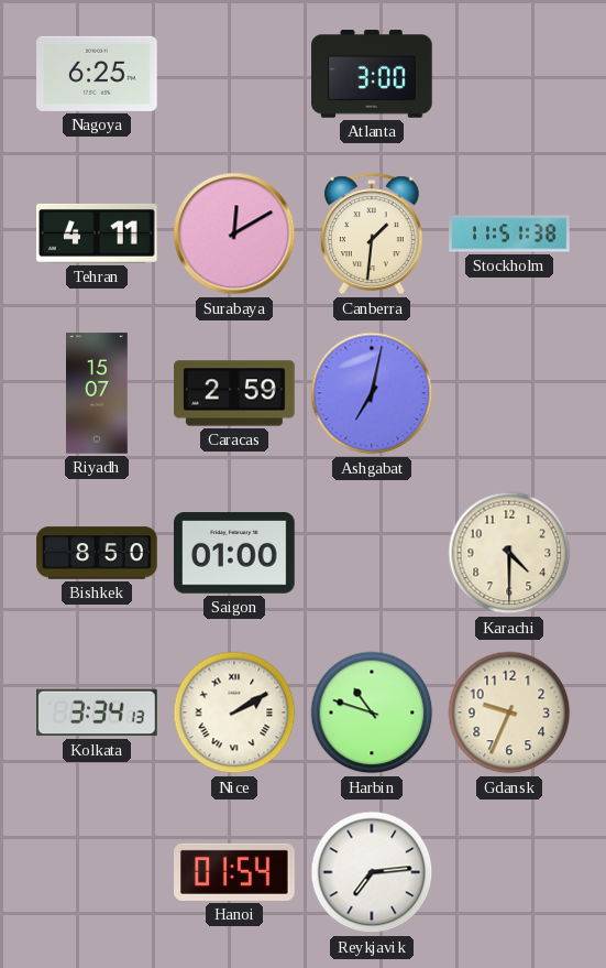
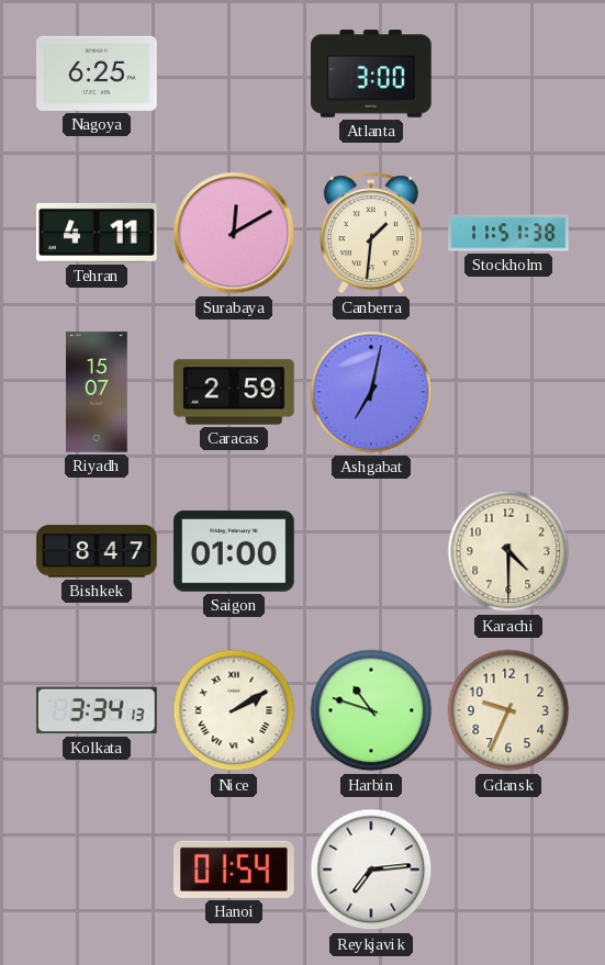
Bishkek: 8:50 -> 8:47
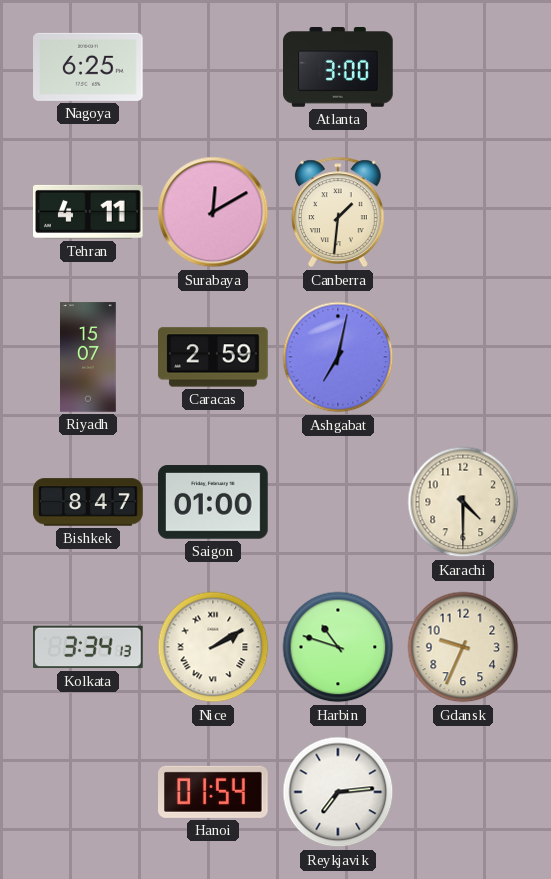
Stockholm: 11:51 -> none
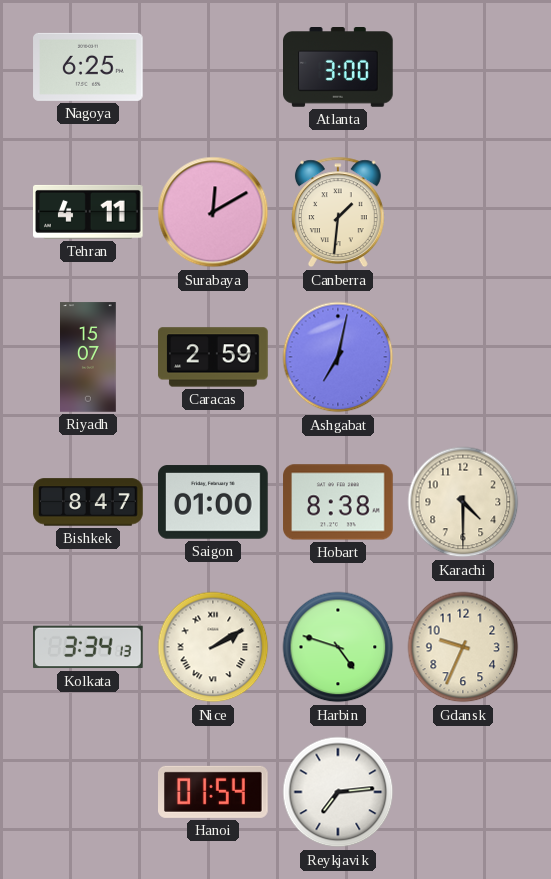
Hobart: none -> 8:38
Harbin: 10:48 -> 4:48
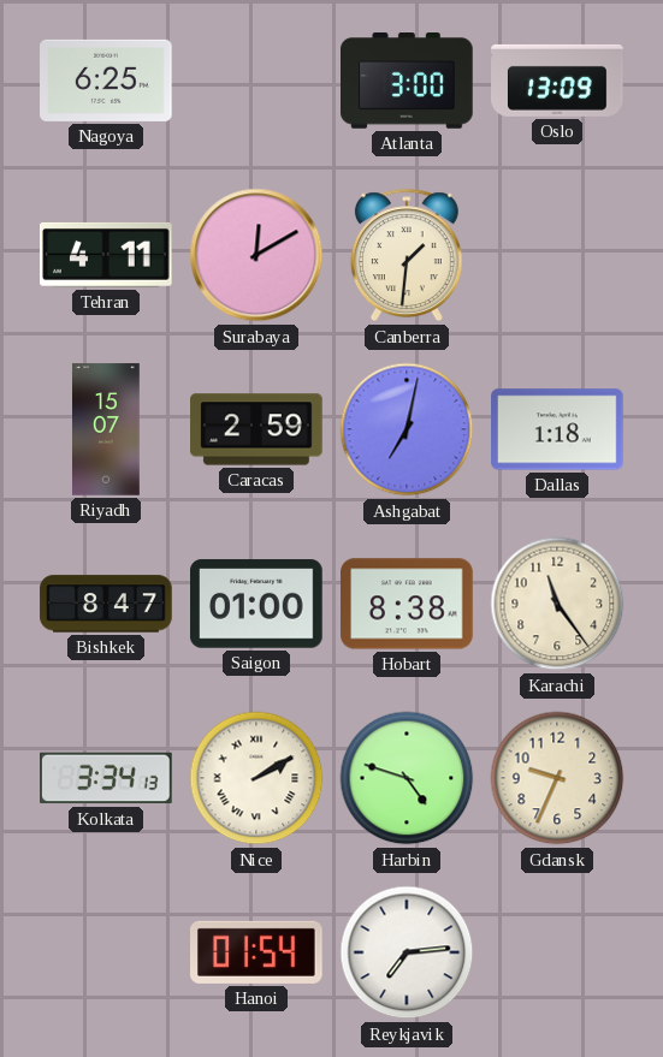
Oslo: none -> 13:09
Dallas: none -> 1:18
Karachi: 4:30 -> 11:24
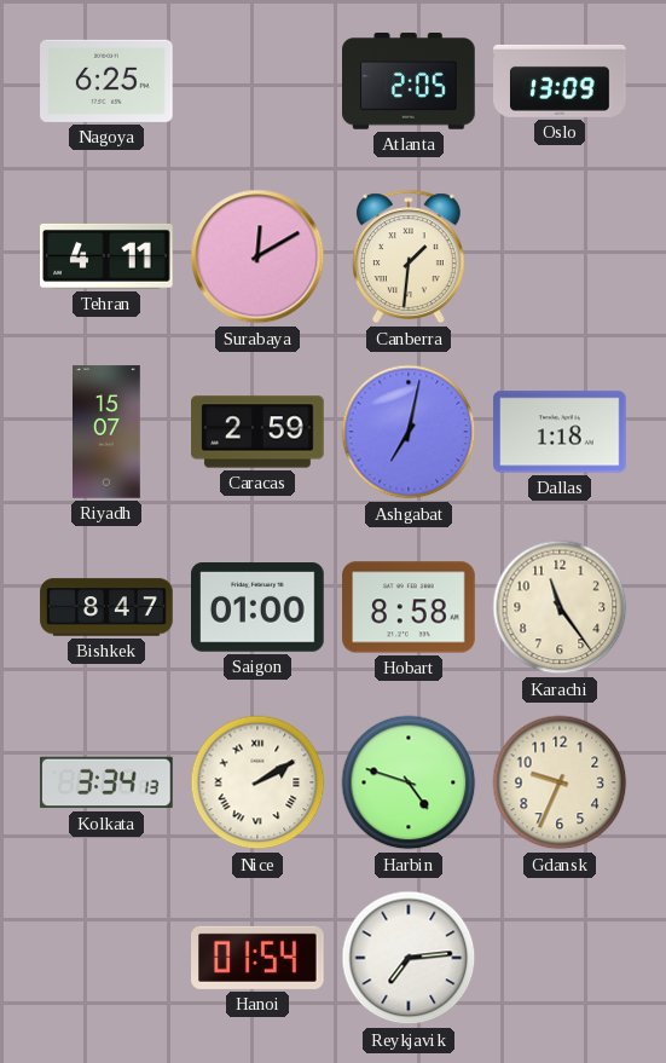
Atlanta: 3:00 -> 2:05
Hobart: 8:38 -> 8:58
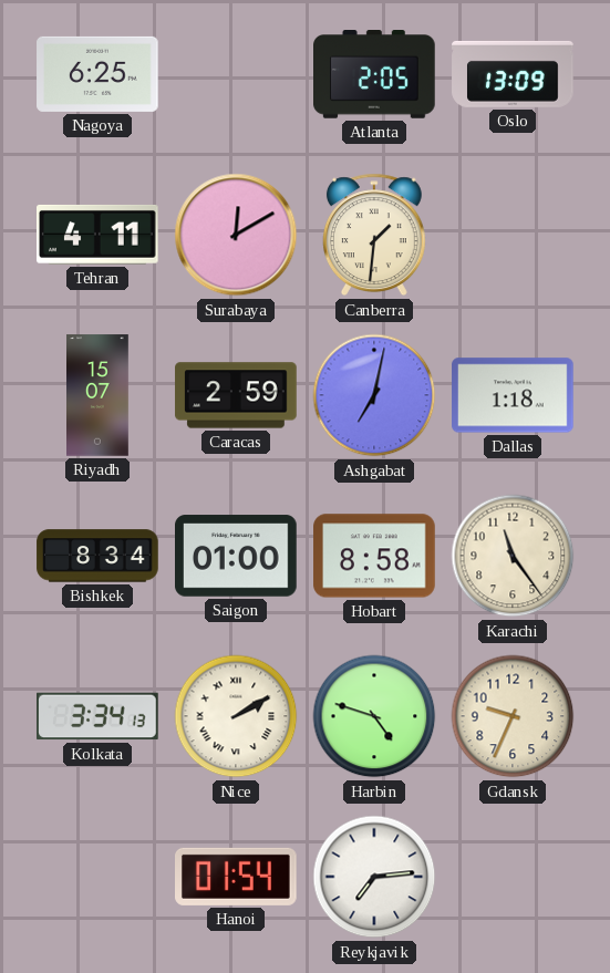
Bishkek: 8:47 -> 8:34
